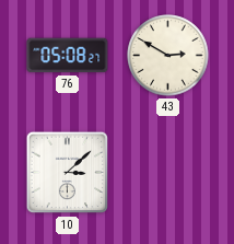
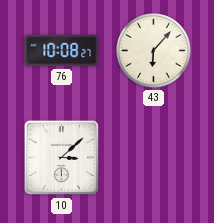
76: 05:08 -> 10:08
43: 2:50 -> 6:07
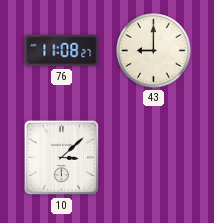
76: 10:08 -> 11:08
43: 6:07 -> 9:00
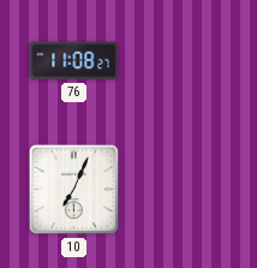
43: 9:00 -> none
10: 3:08 -> 7:04
